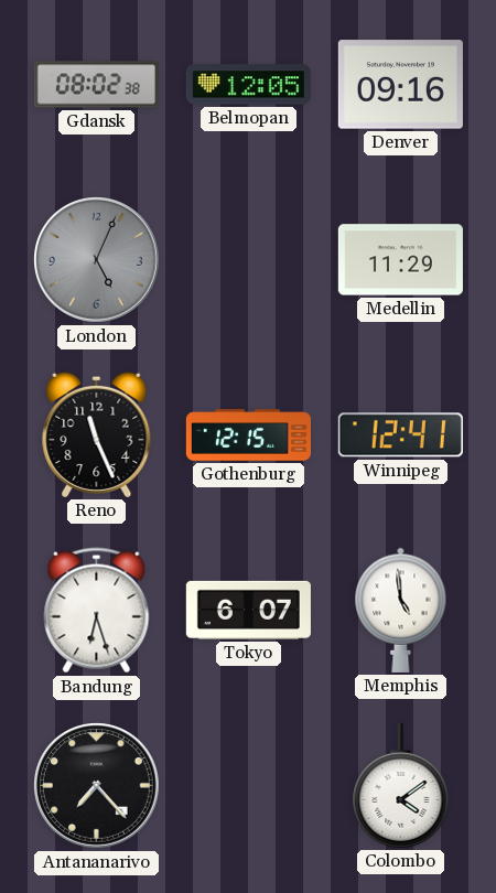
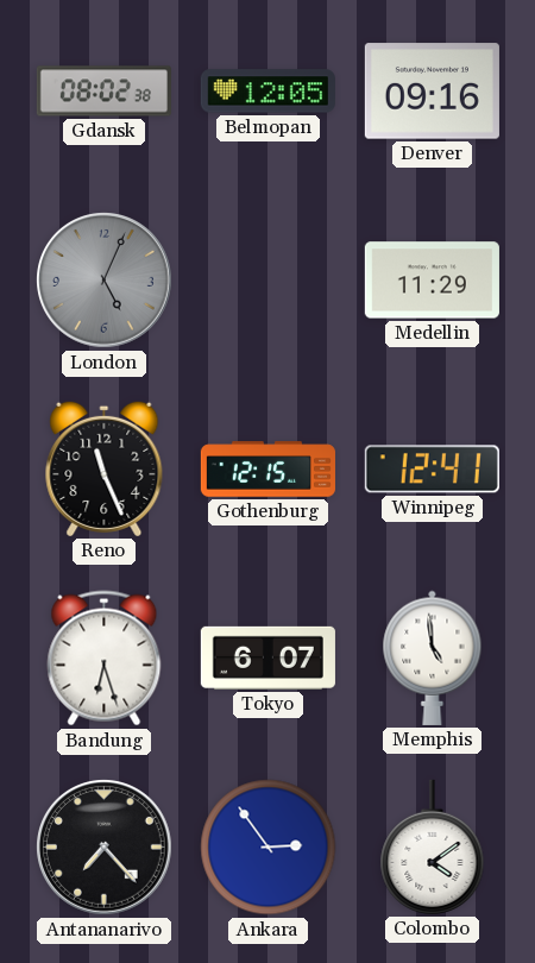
Ankara: none -> 2:54
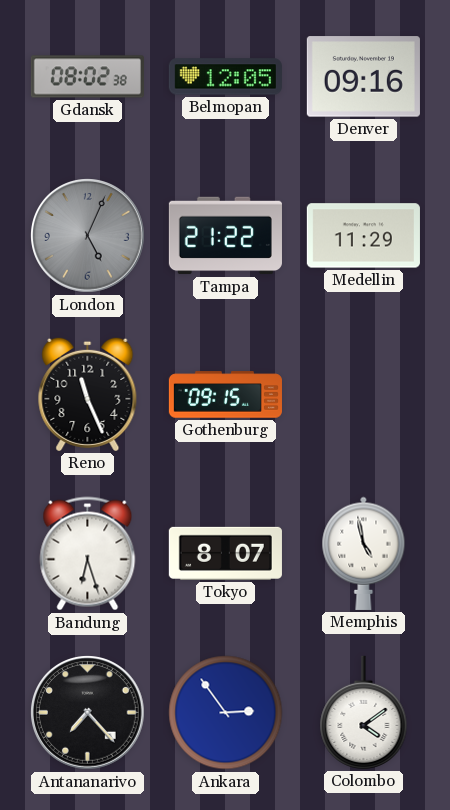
Tampa: none -> 21:22
Gothenburg: 12:15 -> 09:15
Winnipeg: 12:41 -> none
Tokyo: 6:07 -> 8:07
Memphis: 4:59 -> 4:58
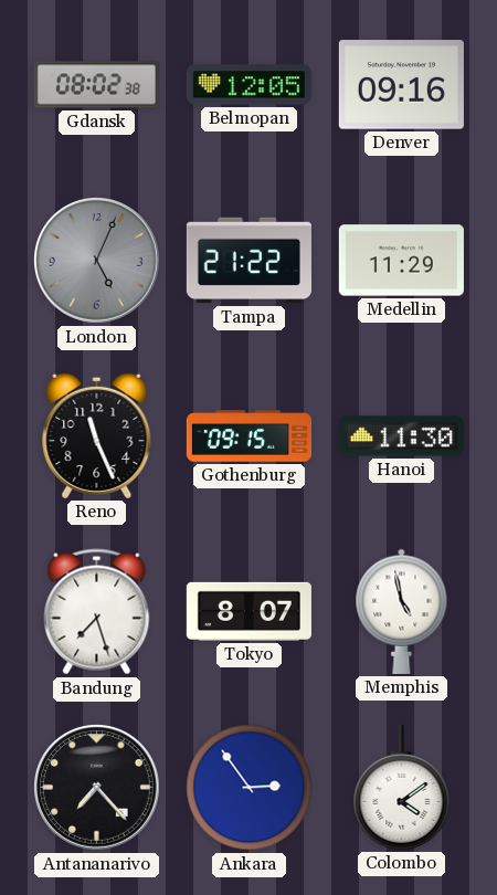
Hanoi: none -> 11:30
Bandung: 6:27 -> 7:27
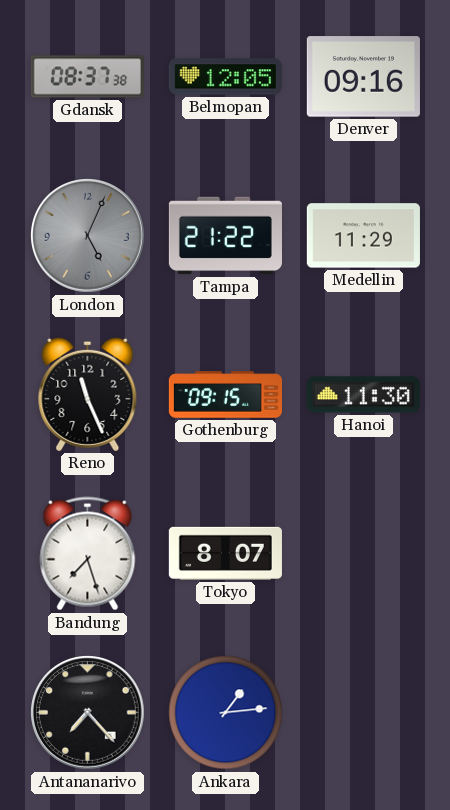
Gdansk: 08:02 -> 08:37
Memphis: 4:58 -> none
Ankara: 2:54 -> 1:14
Colombo: 4:09 -> none
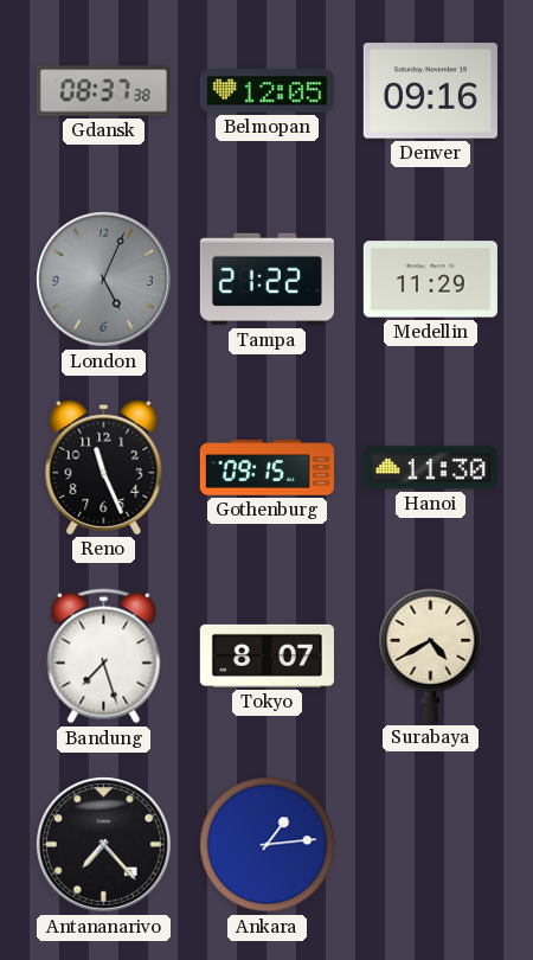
Surabaya: none -> 4:40
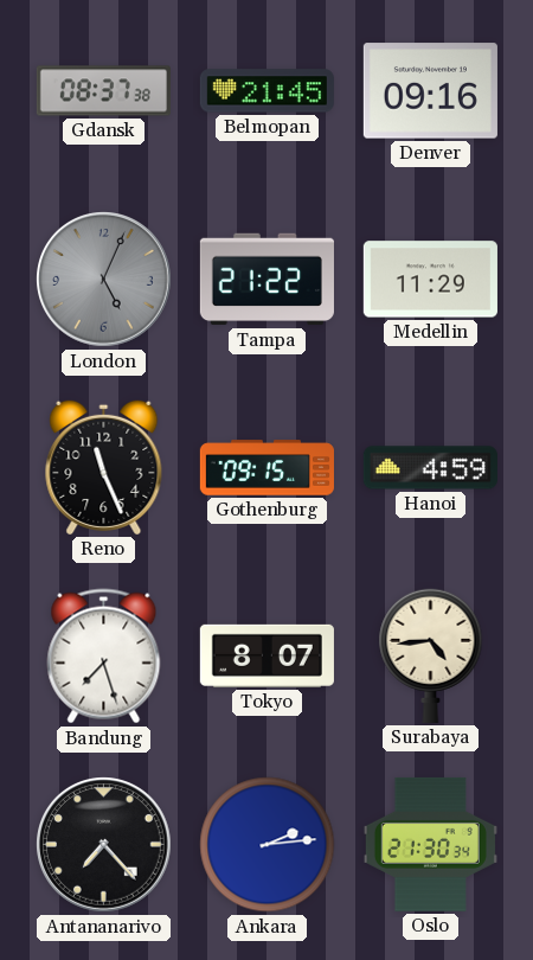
Belmopan: 12:05 -> 21:45
Hanoi: 11:30 -> 4:59
Surabaya: 4:40 -> 4:44
Ankara: 1:14 -> 2:14
Oslo: none -> 21:30
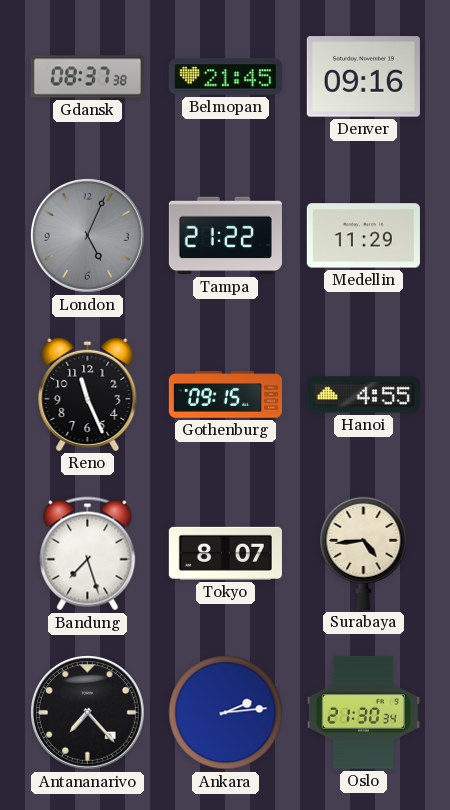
Hanoi: 4:59 -> 4:55
